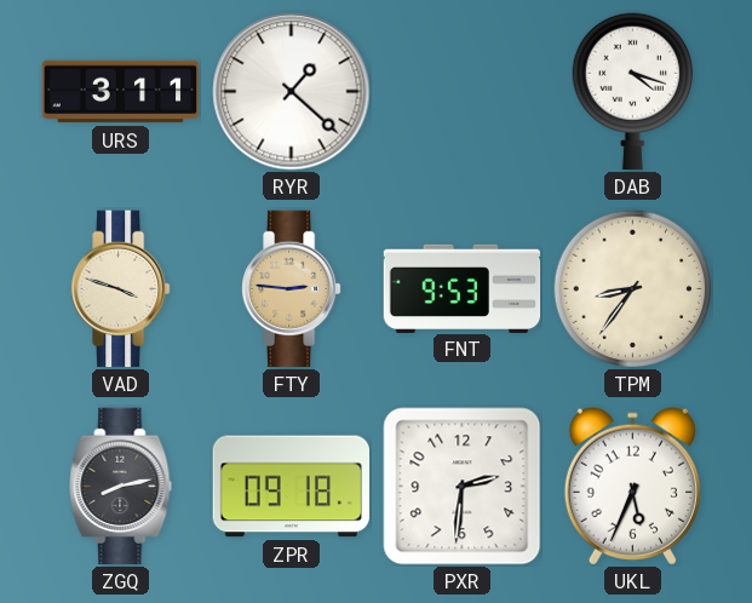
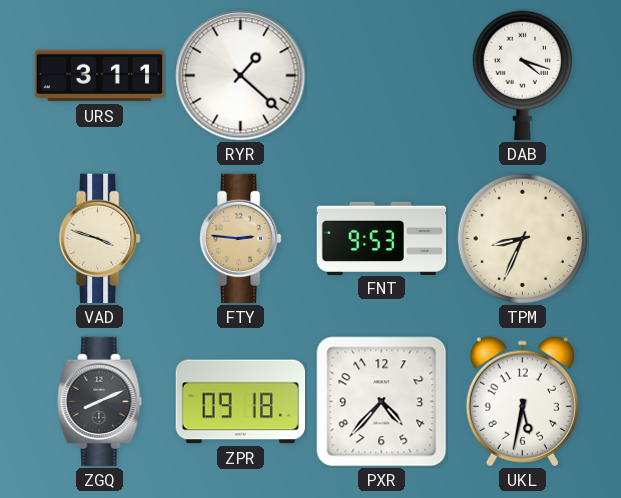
TPM: 8:36 -> 8:34
ZGQ: 8:13 -> 8:11
PXR: 2:31 -> 4:37
UKL: 5:34 -> 5:32
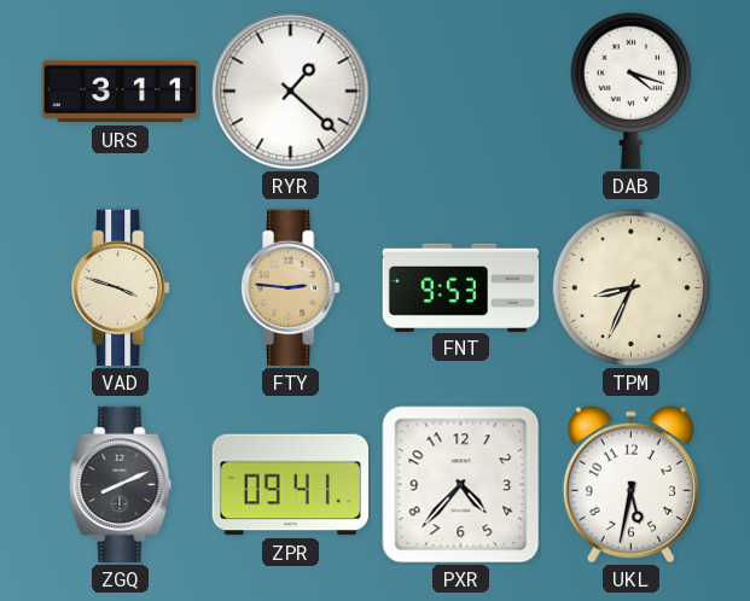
ZPR: 09:18 -> 09:41
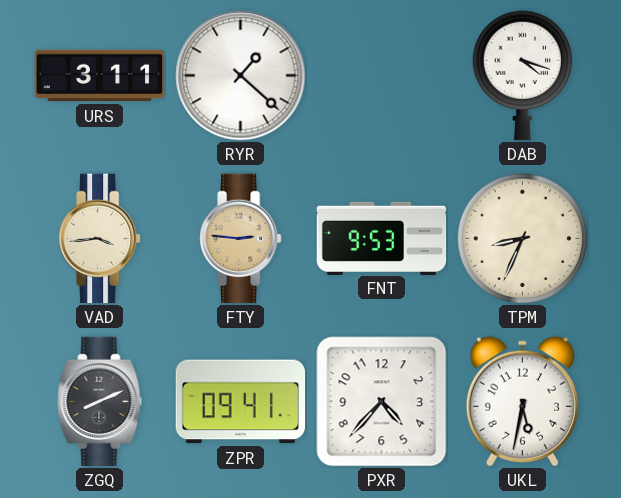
VAD: 3:48 -> 3:44
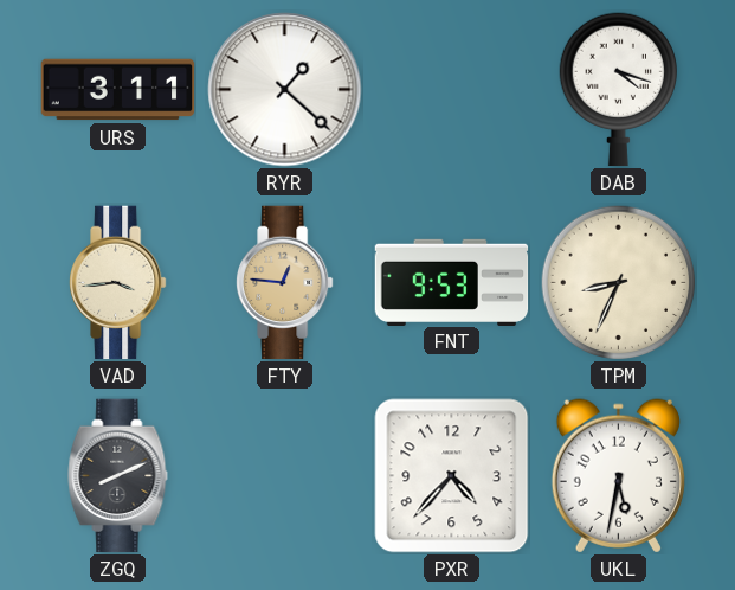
FTY: 2:46 -> 12:46
ZPR: 09:41 -> none
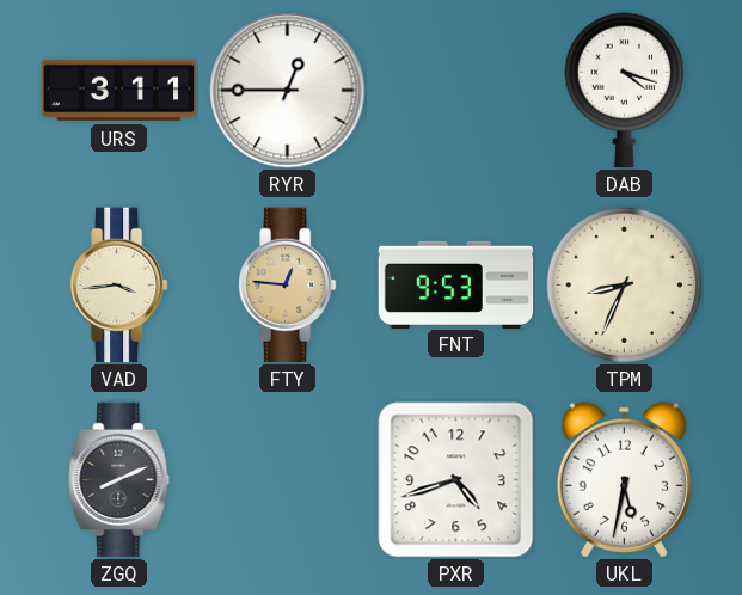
RYR: 1:22 -> 12:45
PXR: 4:37 -> 4:42
